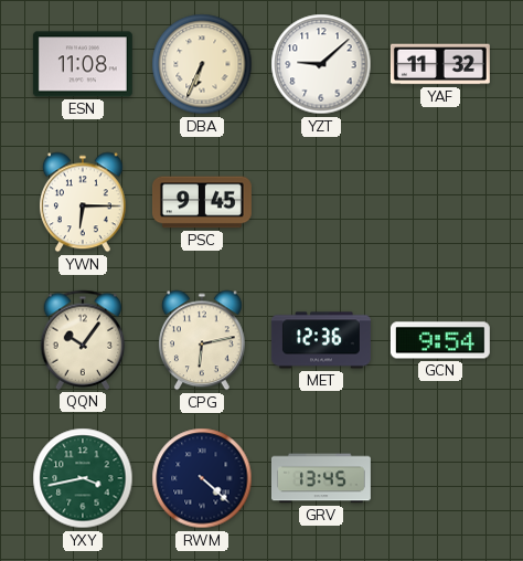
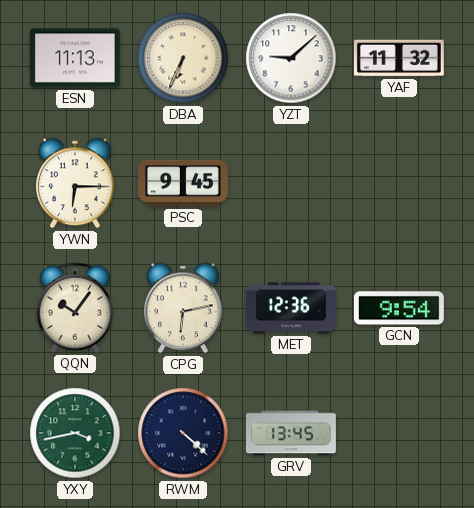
ESN: 11:08 -> 11:13
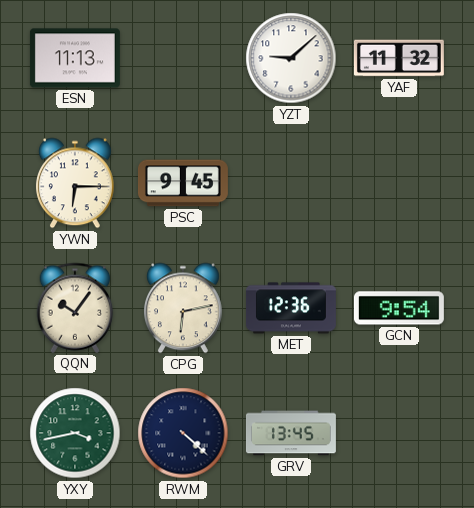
DBA: 6:34 -> none
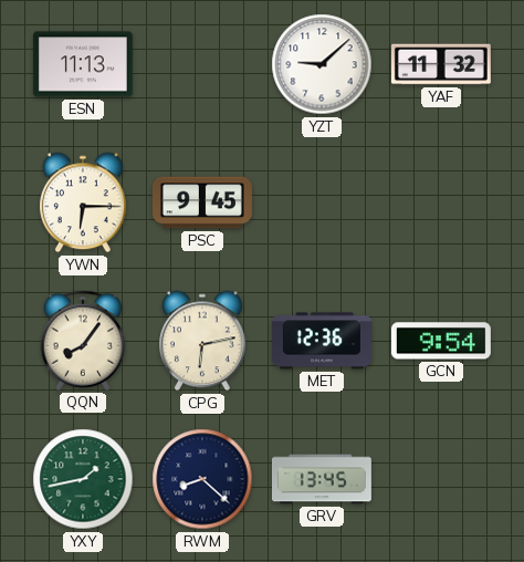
QQN: 10:06 -> 8:06
YXY: 3:43 -> 1:43
RWM: 4:22 -> 8:22
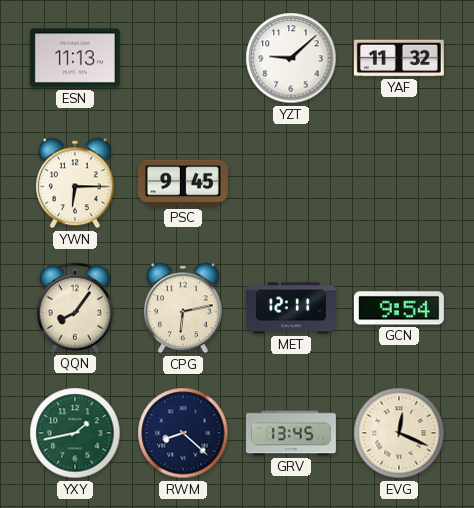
MET: 12:36 -> 12:11
EVG: none -> 12:19
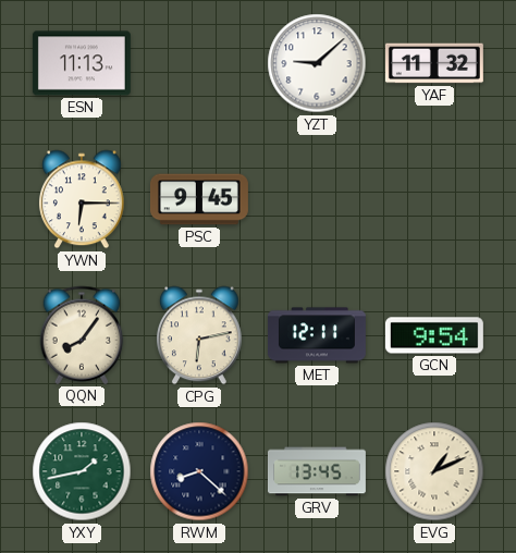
EVG: 12:19 -> 1:11
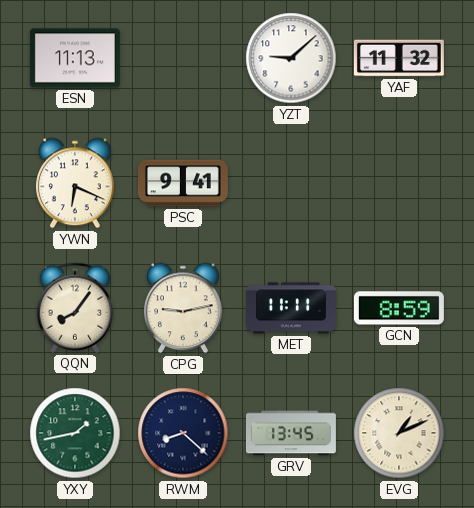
YWN: 6:15 -> 6:19
PSC: 9:45 -> 9:41
CPG: 6:13 -> 9:13
MET: 12:11 -> 11:11
GCN: 9:54 -> 8:59
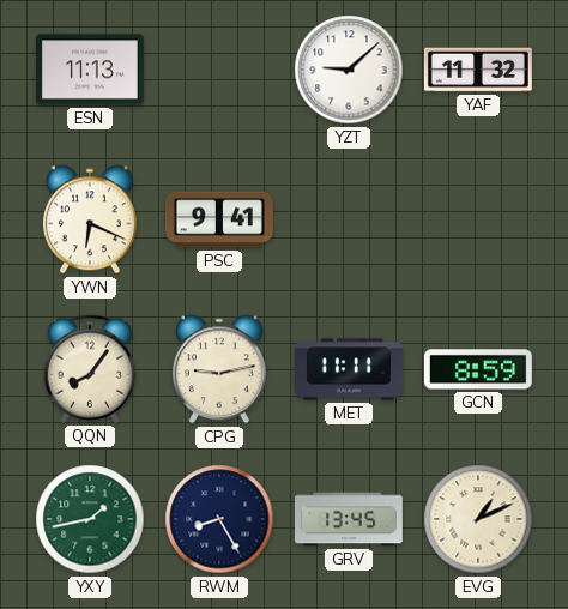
RWM: 8:22 -> 8:25
